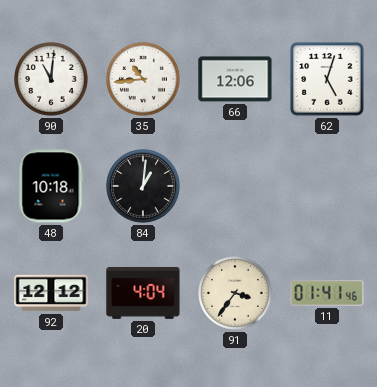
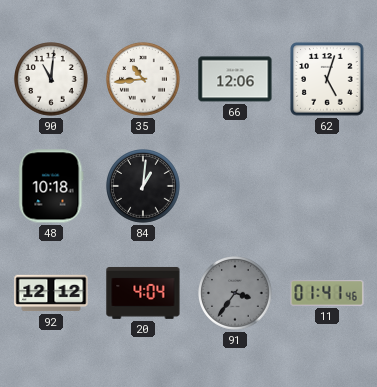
91 dial: cream -> grey
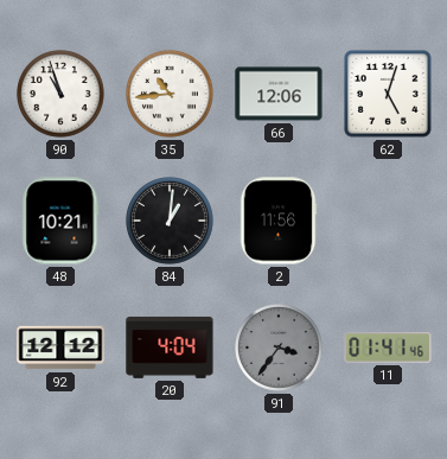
90: 11:01 -> 10:57
48: 10:18 -> 10:21
2: none -> 11:56
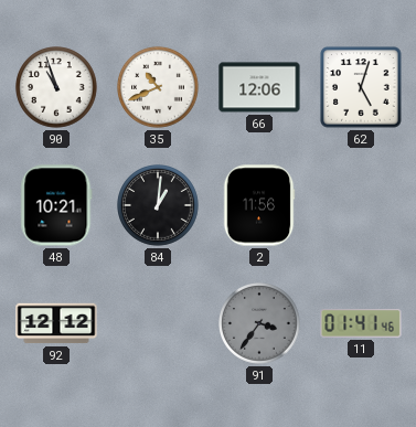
35: 10:44 -> 10:41
20: 4:04 -> none
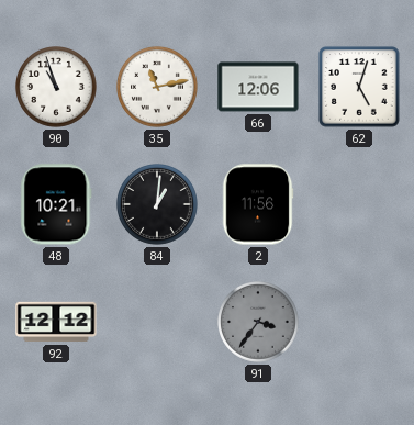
35: 10:41 -> 11:13
11: 01:41 -> none
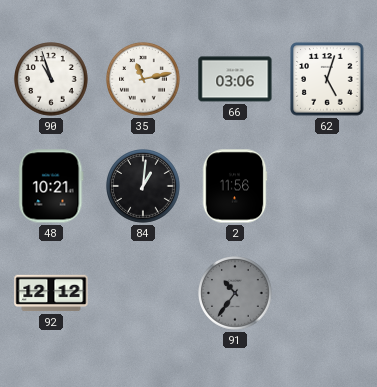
66: 12:06 -> 03:06
91: 3:36 -> 10:36
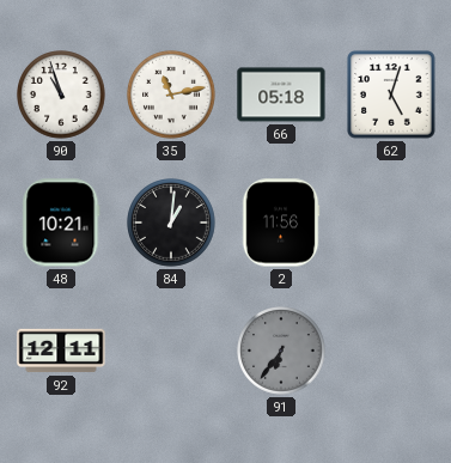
66: 03:06 -> 05:18
92: 12:12 -> 12:11
91: 10:36 -> 6:36
